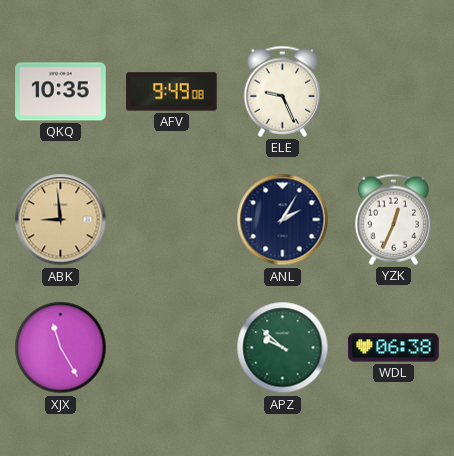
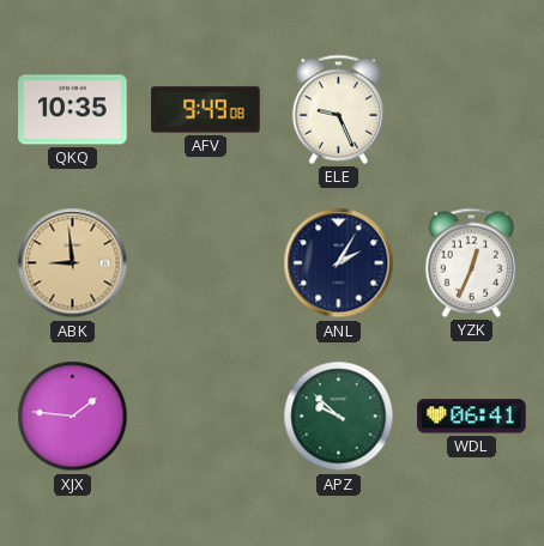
XJX: 11:25 -> 1:46
WDL: 06:38 -> 06:41
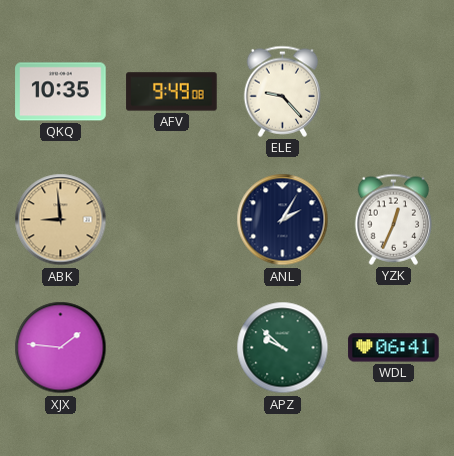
ELE: 9:26 -> 9:23
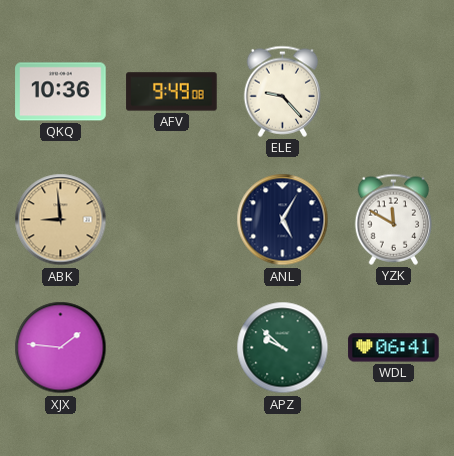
QKQ: 10:35 -> 10:36
ANL: 2:05 -> 5:05
YZK: 12:34 -> 11:50
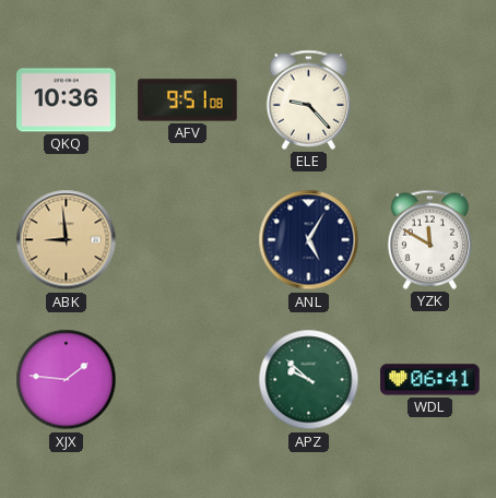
AFV: 9:49 -> 9:51
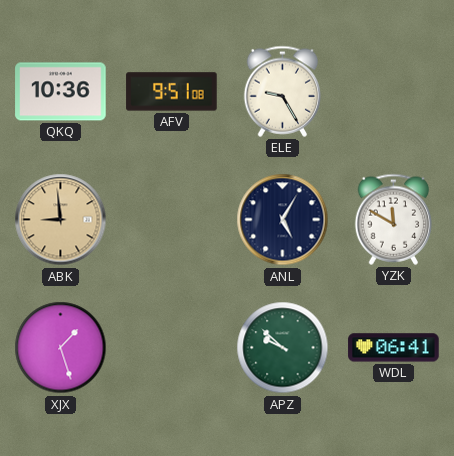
ELE: 9:23 -> 9:25
XJX: 1:46 -> 1:27
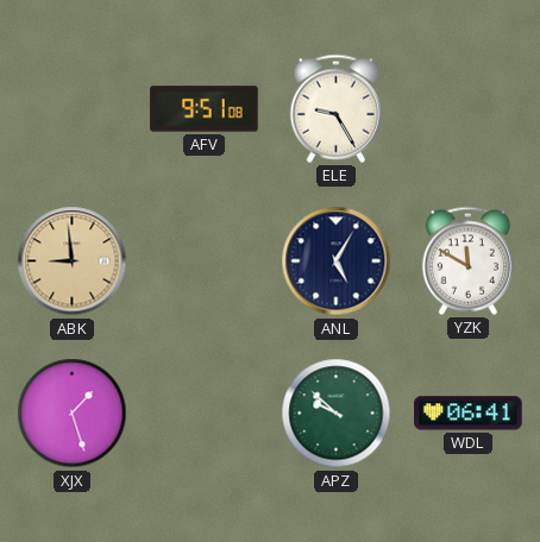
QKQ: 10:36 -> none
